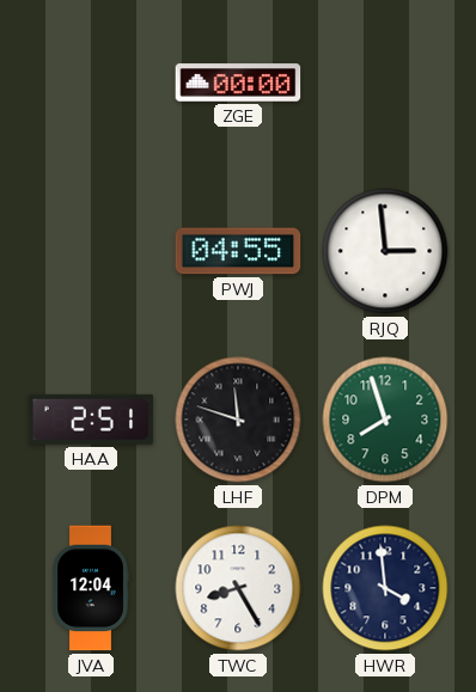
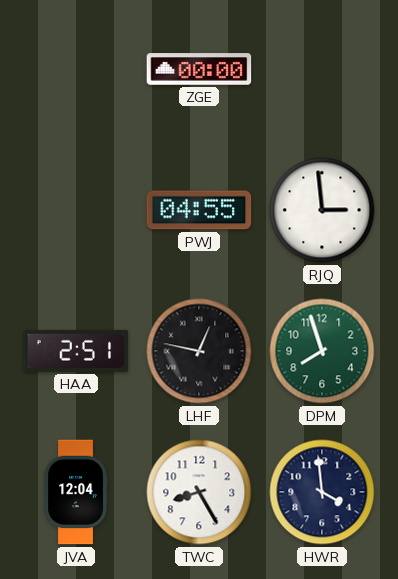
LHF: 11:48 -> 12:47
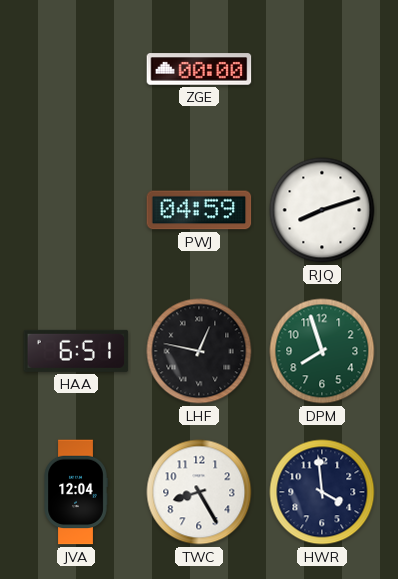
PWJ: 04:55 -> 04:59
RJQ: 2:59 -> 8:12
HAA: 2:51 -> 6:51
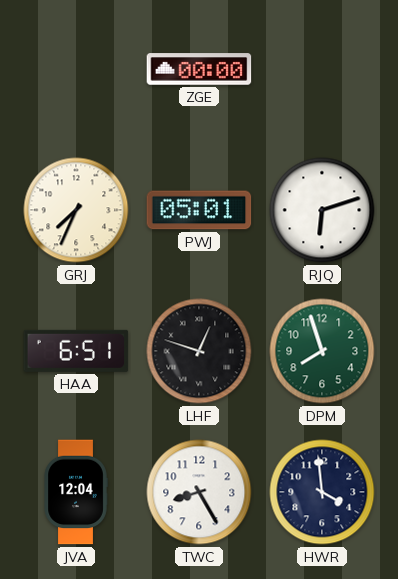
GRJ: none -> 7:34
PWJ: 04:59 -> 05:01
RJQ: 8:12 -> 6:12
LHF: 12:47 -> 12:48
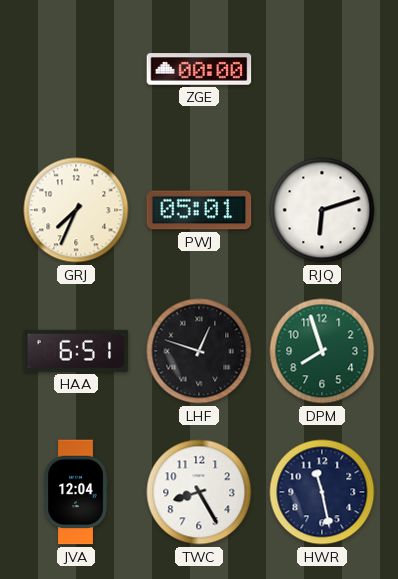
HWR: 3:59 -> 11:28
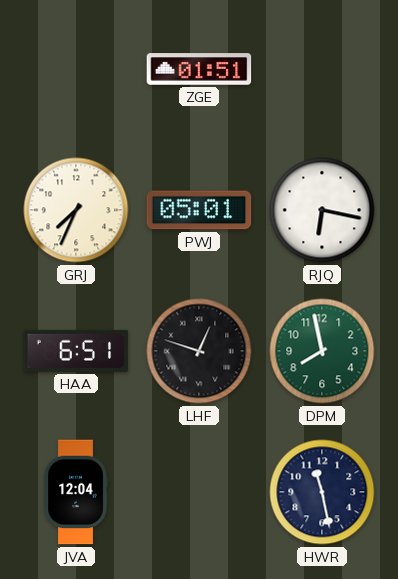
ZGE: 00:00 -> 01:51
RJQ: 6:12 -> 6:17
DPM: 7:57 -> 7:58
TWC: 8:25 -> none
